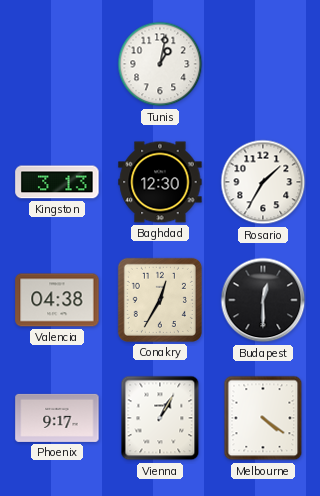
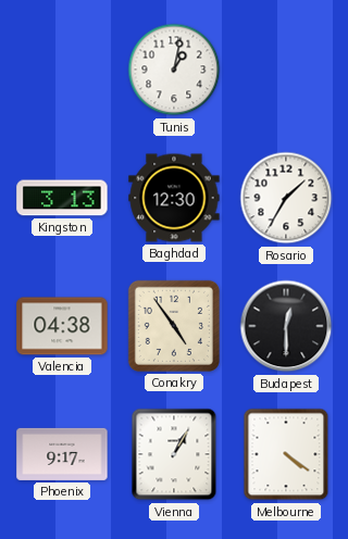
Conakry: 12:35 -> 4:54
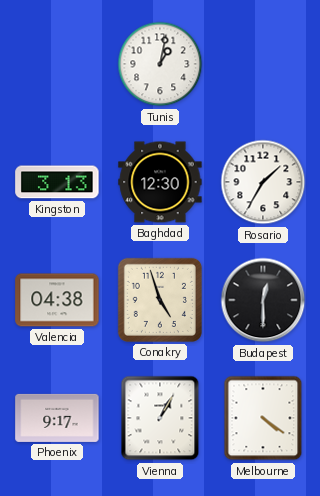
Conakry: 4:54 -> 4:57
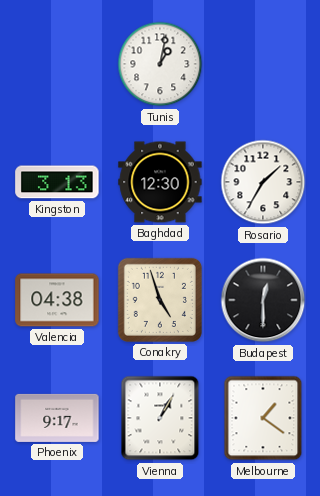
Melbourne: 4:21 -> 1:21
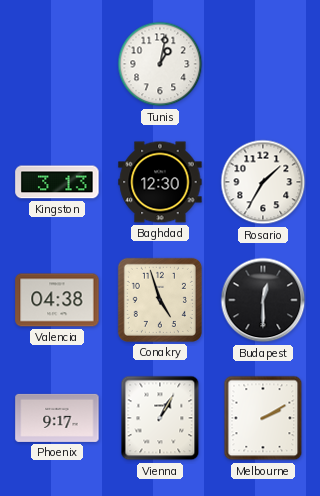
Melbourne: 1:21 -> 2:10
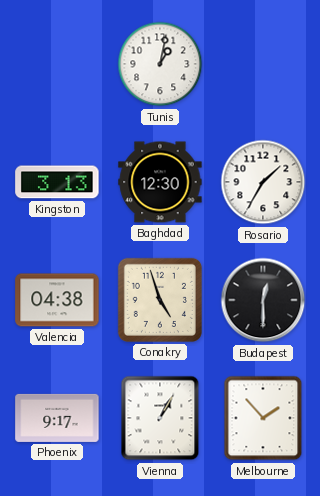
Melbourne: 2:10 -> 1:53
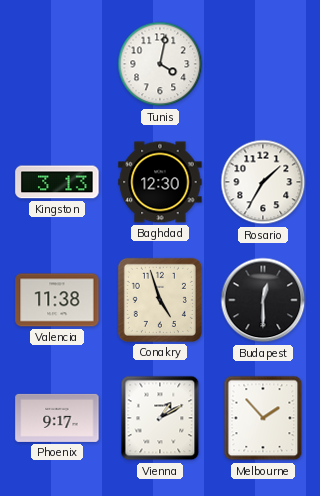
Tunis: 1:02 -> 4:02
Valencia: 04:38 -> 11:38
Vienna: 1:05 -> 1:10
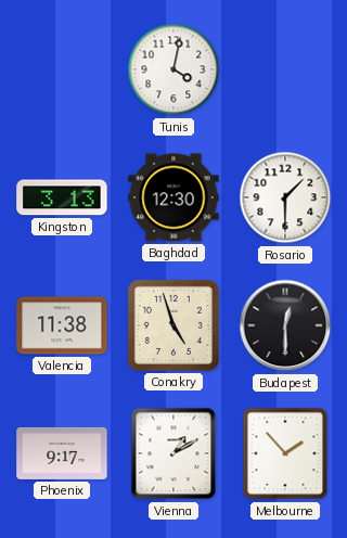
Rosario: 1:35 -> 1:30
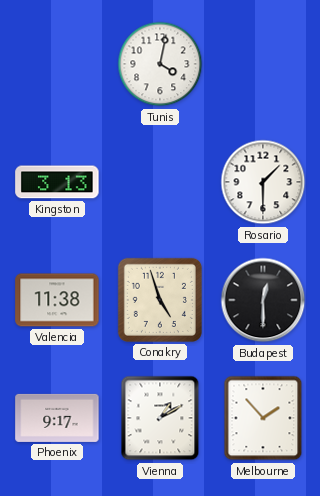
Baghdad: 12:30 -> none
